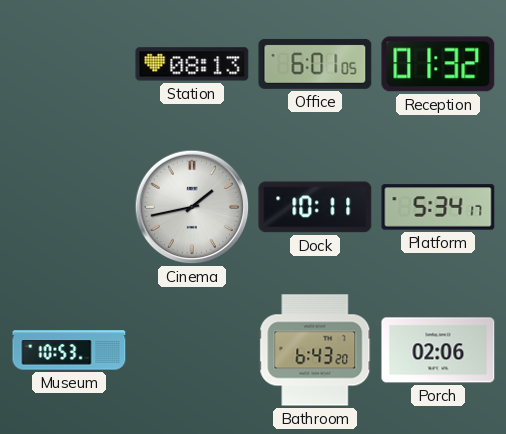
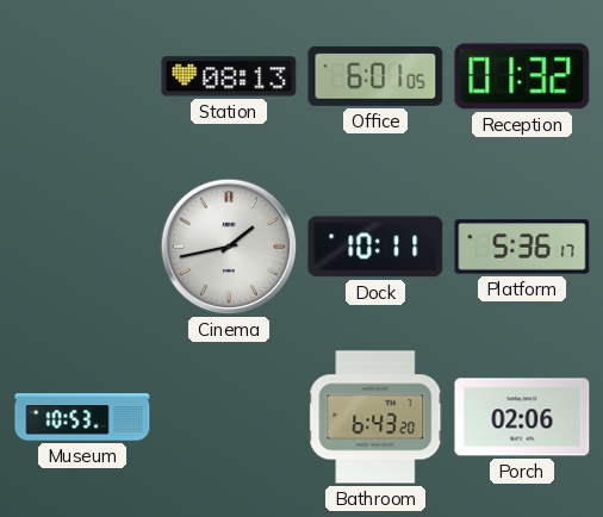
Platform: 5:34 -> 5:36
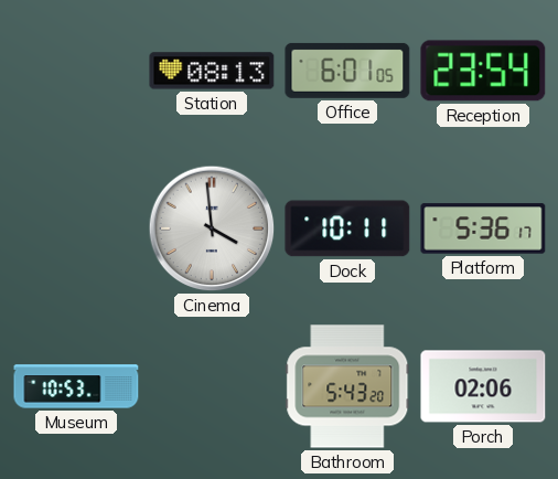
Reception: 01:32 -> 23:54
Cinema: 1:43 -> 3:59
Bathroom: 6:43 -> 5:43
